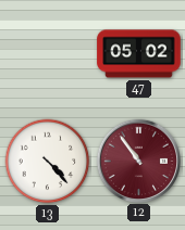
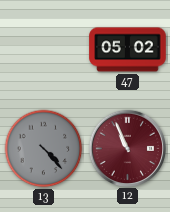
13 dial: white -> grey
12: 10:54 -> 10:56
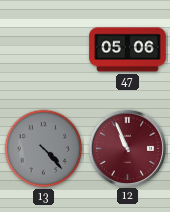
47: 05:02 -> 05:06
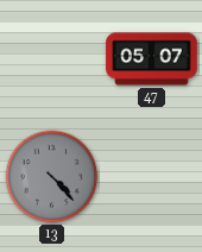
47: 05:06 -> 05:07
12: 10:56 -> none
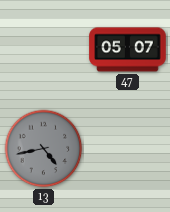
13: 4:23 -> 4:43
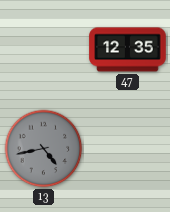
47: 05:07 -> 12:35
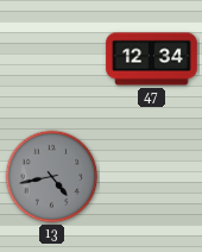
47: 12:35 -> 12:34
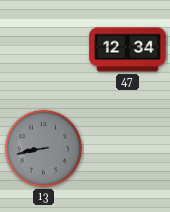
13: 4:43 -> 8:43
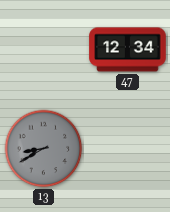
13: 8:43 -> 8:40
